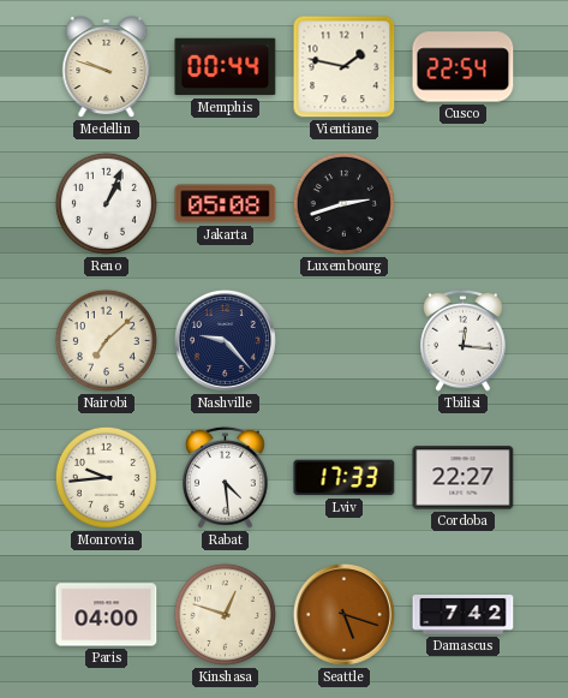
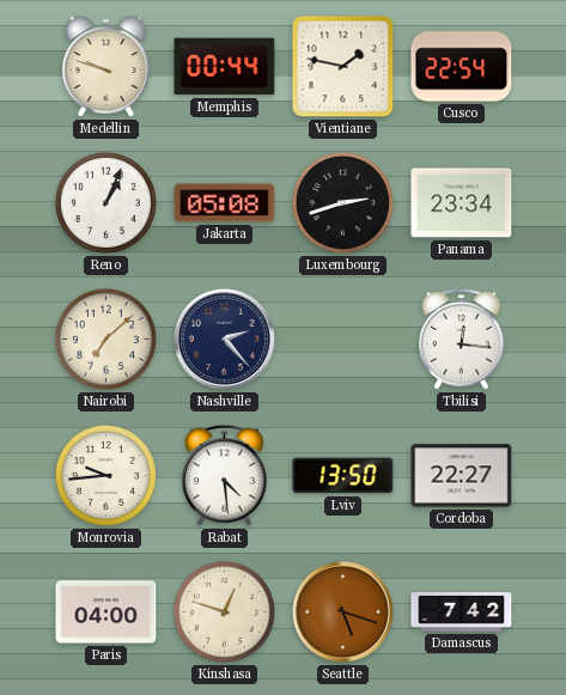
Panama: none -> 23:34
Nashville: 9:23 -> 2:23
Lviv: 17:33 -> 13:50
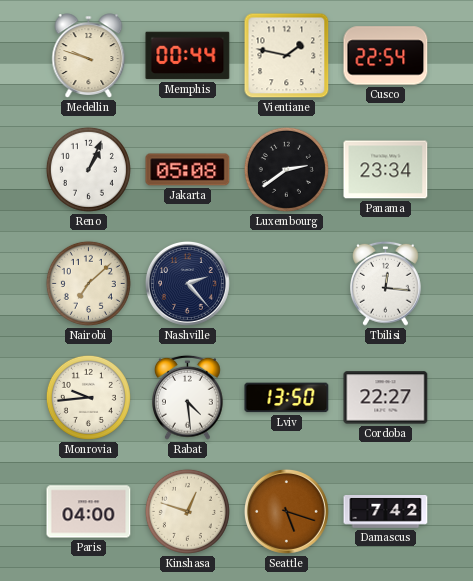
Luxembourg: 2:42 -> 2:39
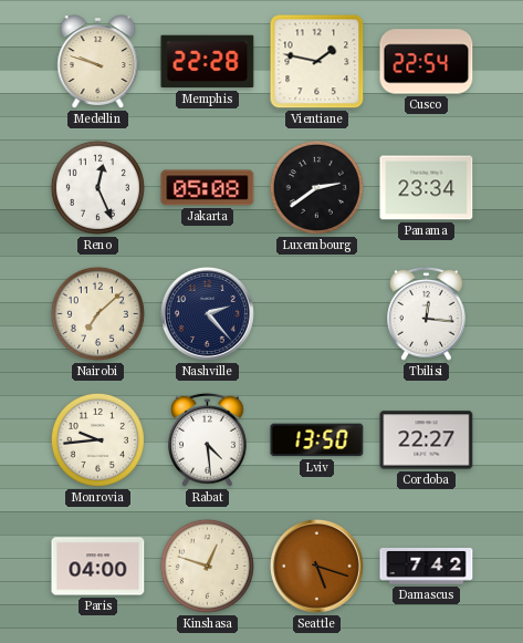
Memphis: 00:44 -> 22:28
Reno: 1:04 -> 12:26
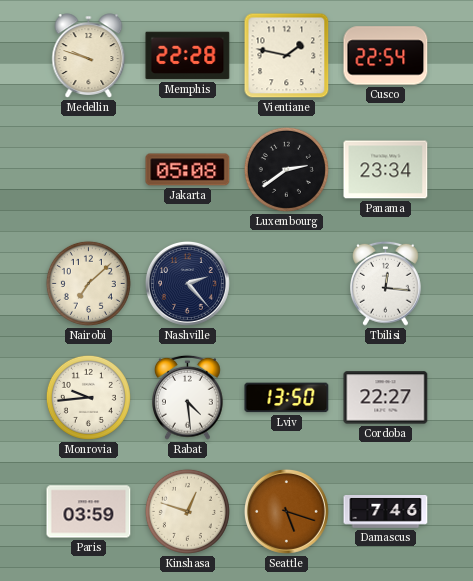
Reno: 12:26 -> none
Paris: 04:00 -> 03:59
Damascus: 7:42 -> 7:46
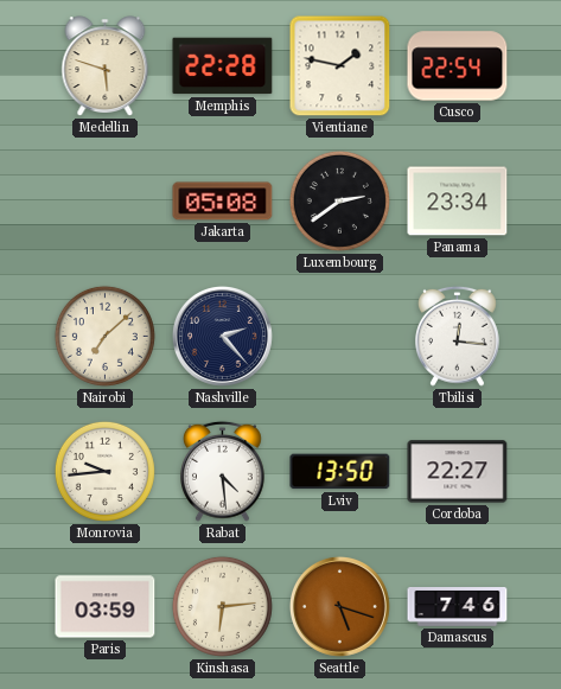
Medellin: 9:48 -> 5:48
Kinshasa: 12:48 -> 6:14
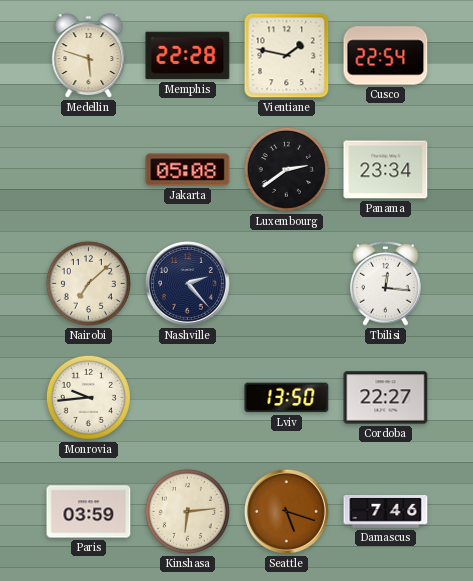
Rabat: 4:29 -> none
